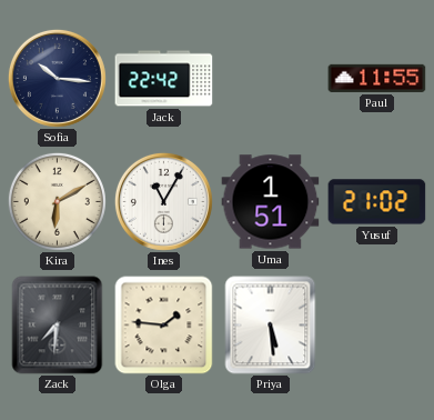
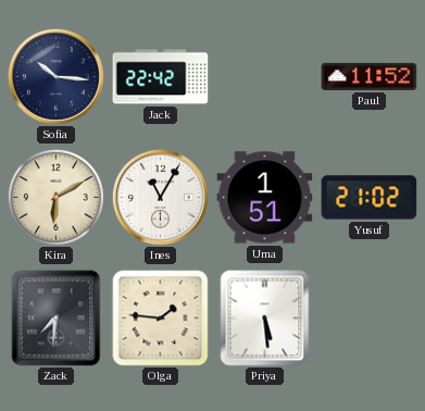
Paul: 11:55 -> 11:52
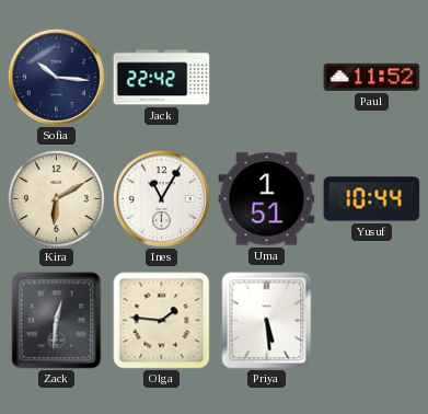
Yusuf: 21:02 -> 10:44
Zack: 7:31 -> 12:31
